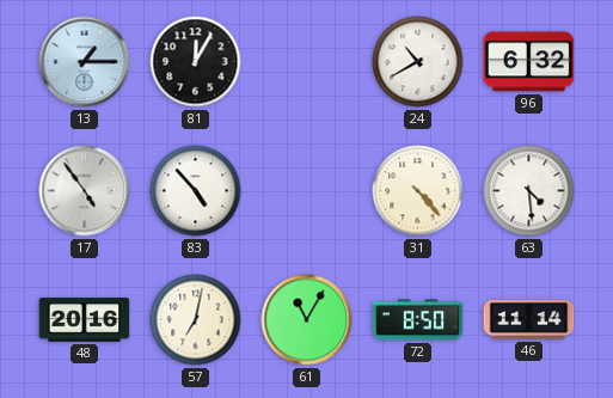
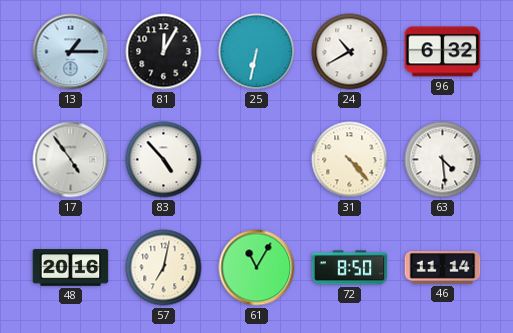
25: none -> 6:32
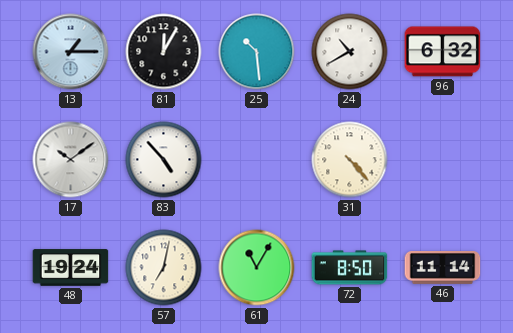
25: 6:32 -> 10:29
17: 4:54 -> 10:09
63: 4:29 -> none
48: 20:16 -> 19:24
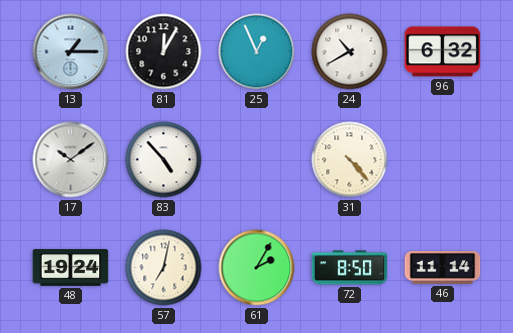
25: 10:29 -> 12:56
61: 11:05 -> 2:05
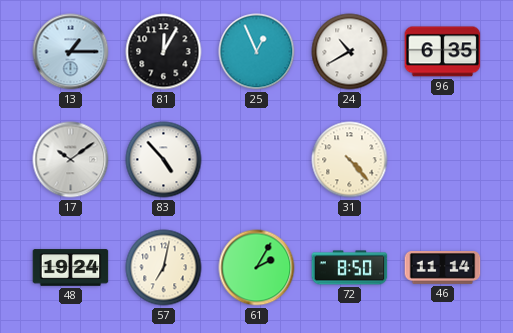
96: 6:32 -> 6:35
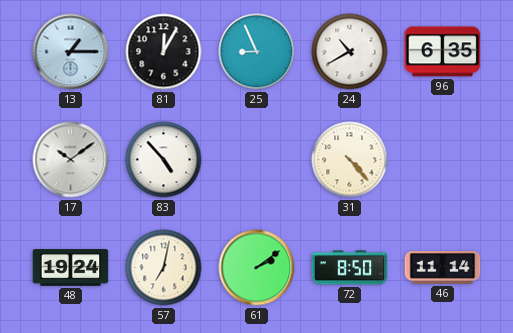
25: 12:56 -> 8:56
61: 2:05 -> 2:09
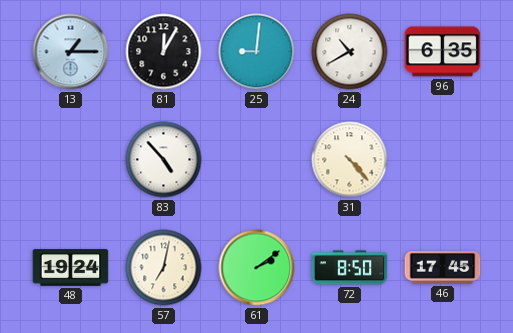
25: 8:56 -> 9:01
17: 10:09 -> none
46: 11:14 -> 17:45
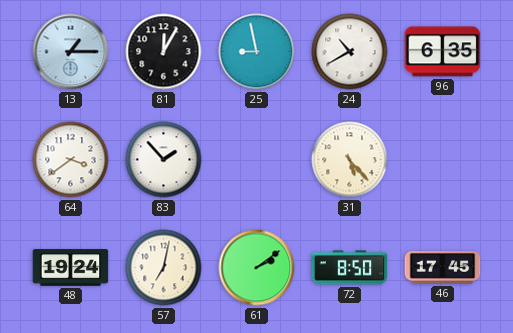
25: 9:01 -> 8:58
64: none -> 3:39
83: 4:53 -> 1:53
31: 4:23 -> 5:23
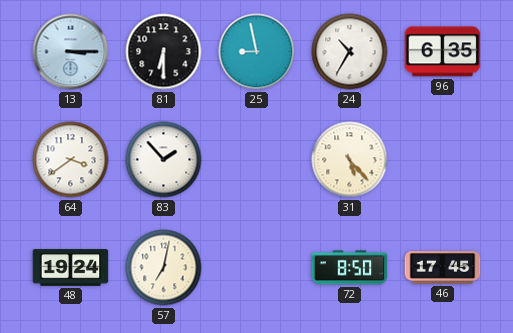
13: 1:15 -> 3:15
81: 12:05 -> 6:30
24: 10:40 -> 10:35
61: 2:09 -> none
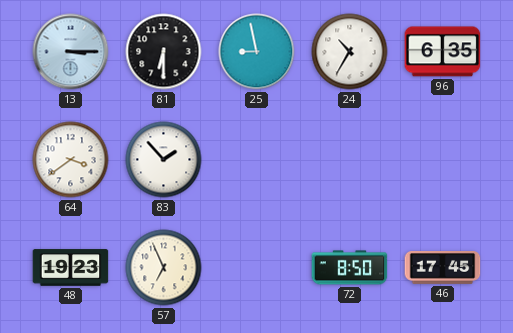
31: 5:23 -> none
48: 19:24 -> 19:23
57: 7:02 -> 6:56
